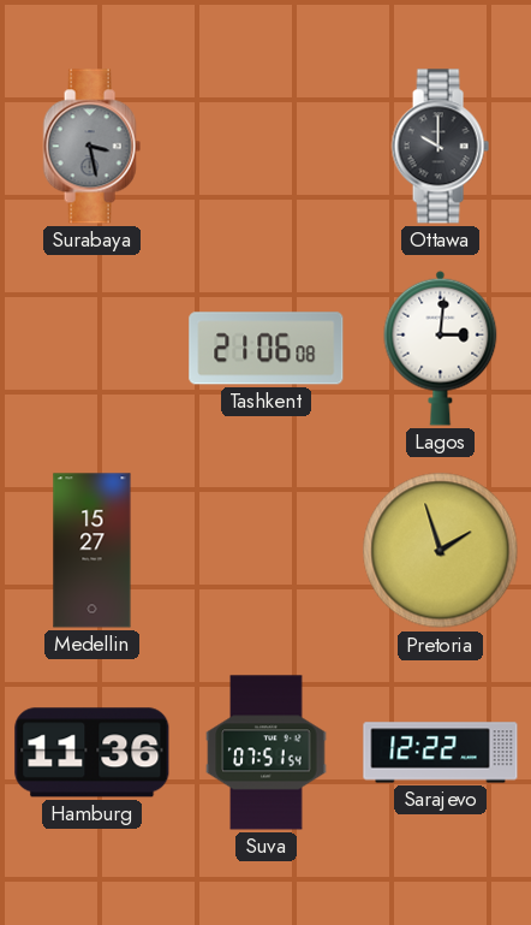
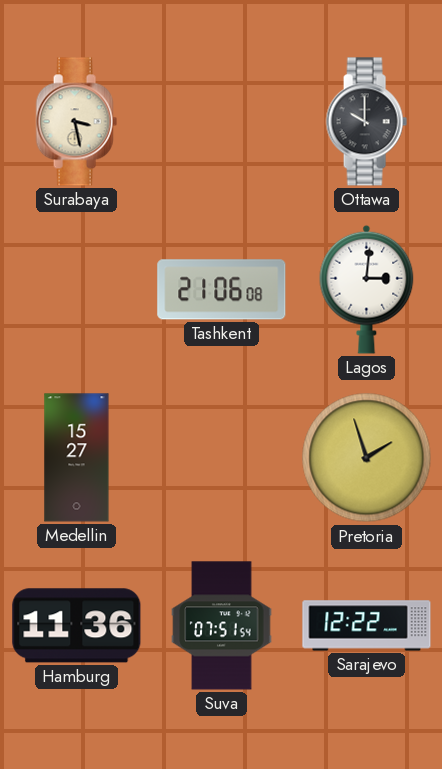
Surabaya dial: grey -> cream
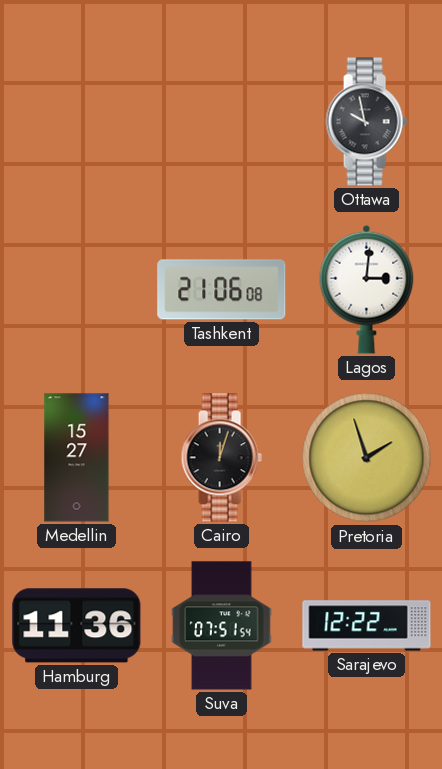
Surabaya: 3:28 -> none
Ottawa: 10:00 -> 9:58
Cairo: none -> 12:03
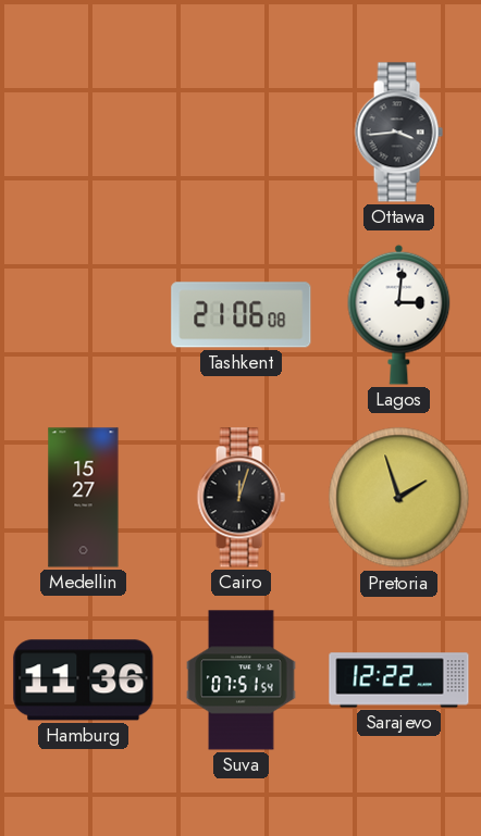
Ottawa: 9:58 -> 3:44
